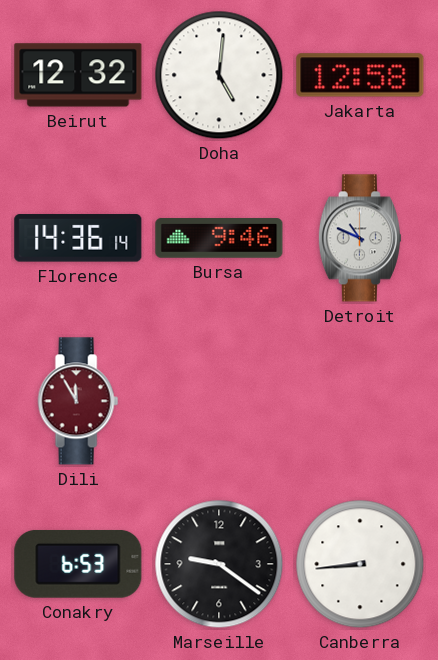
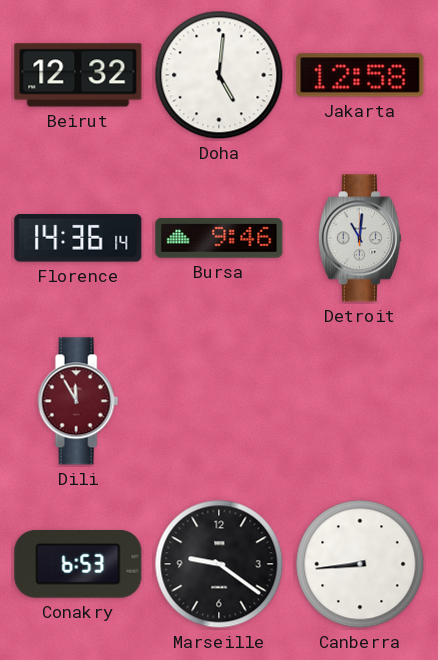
Detroit: 10:49 -> 11:01
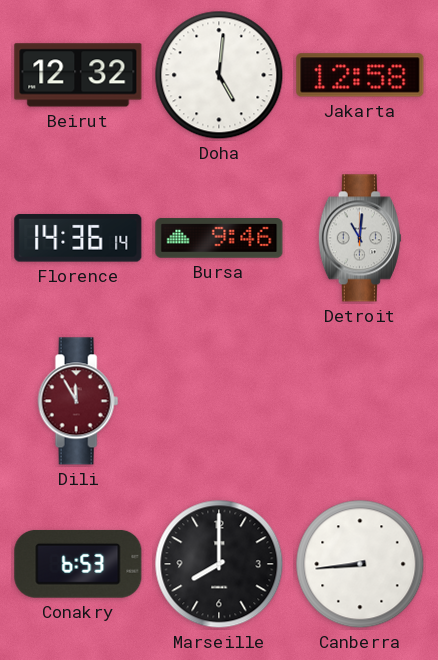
Marseille: 9:21 -> 8:00
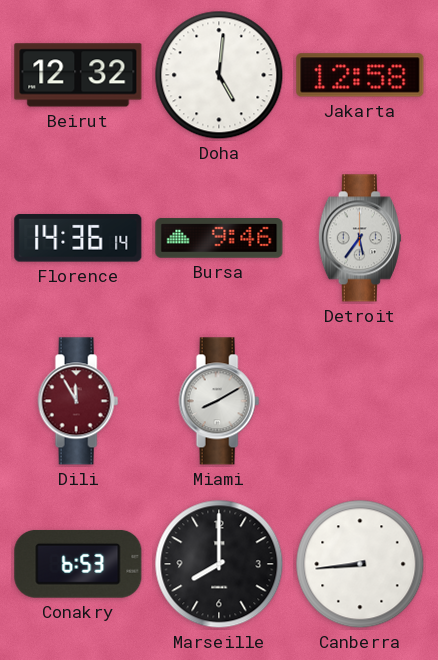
Detroit: 11:01 -> 5:36
Miami: none -> 8:10
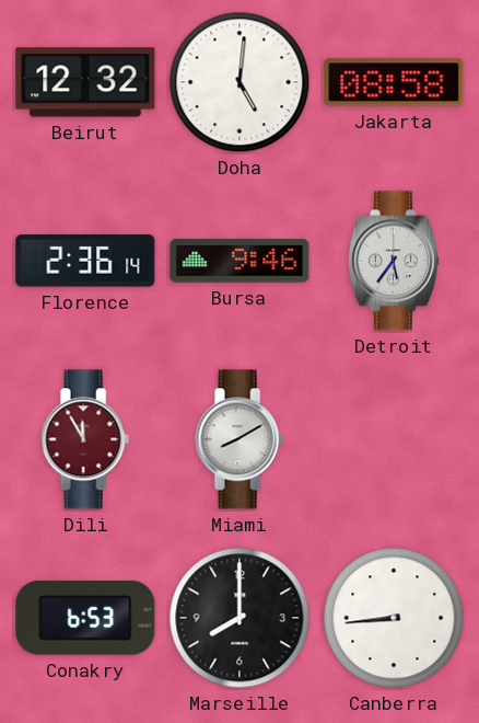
Jakarta: 12:58 -> 08:58
Florence: 14:36 -> 2:36
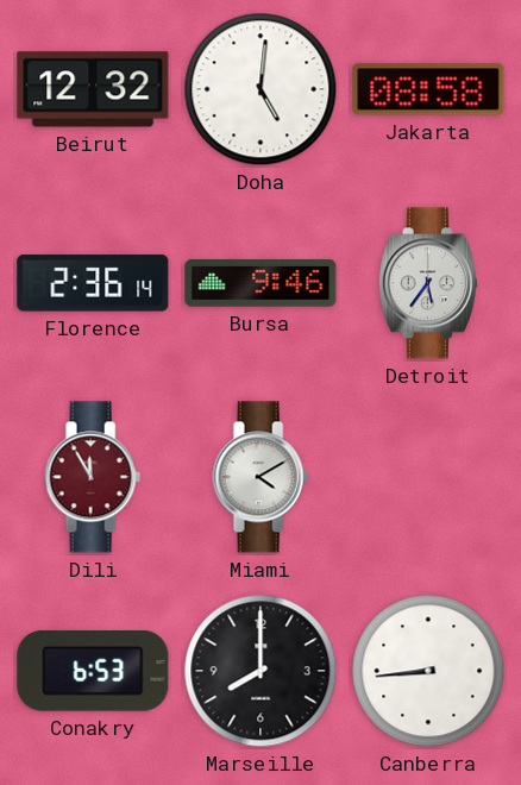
Miami: 8:10 -> 4:10
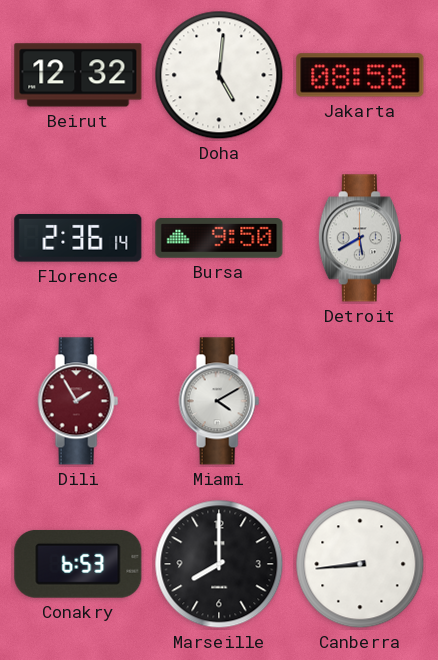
Bursa: 9:46 -> 9:50
Detroit: 5:36 -> 5:40
Dili: 11:55 -> 1:55
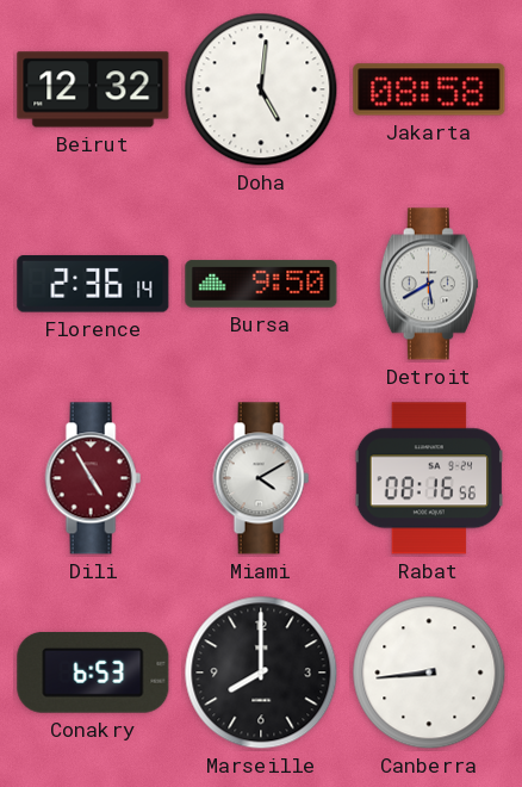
Dili: 1:55 -> 4:55
Rabat: none -> 08:16
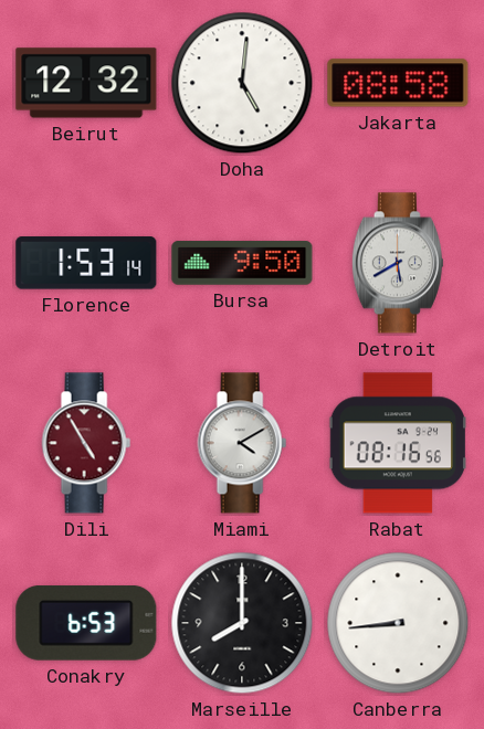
Florence: 2:36 -> 1:53
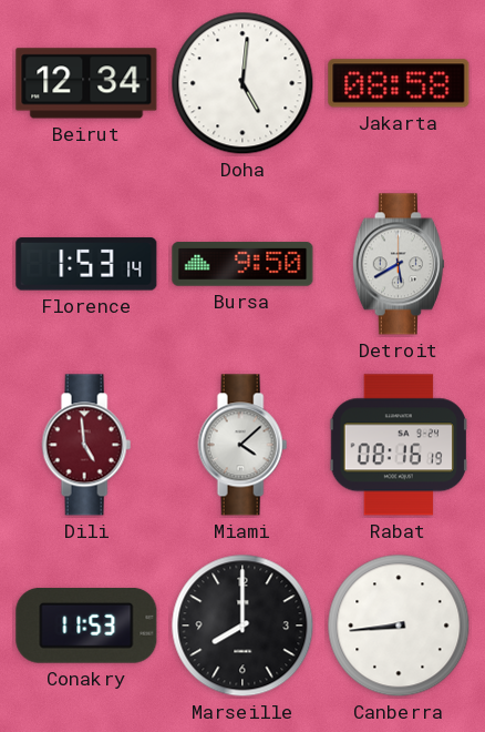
Beirut: 12:32 -> 12:34
Dili: 4:55 -> 4:59
Miami: 4:10 -> 4:08
Rabat: 08:16:56 -> 08:16:19
Conakry: 6:53 -> 11:53
